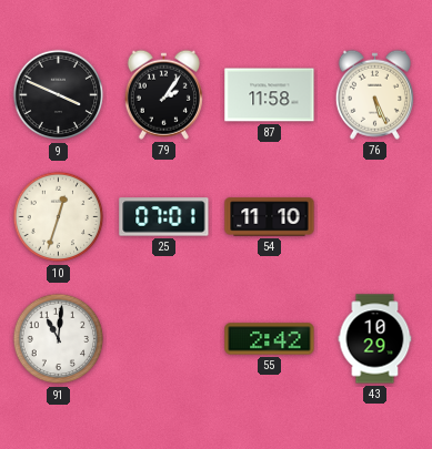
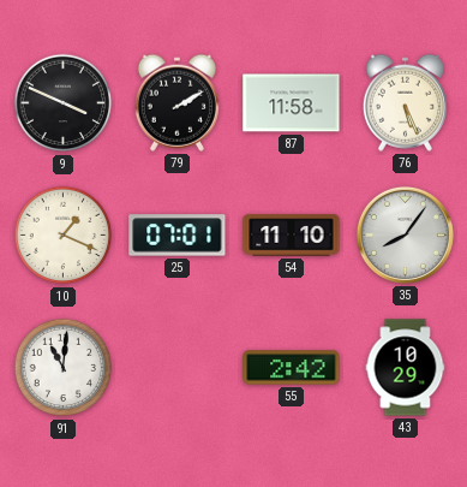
79: 2:06 -> 2:10
10: 12:33 -> 1:19
35: none -> 8:06
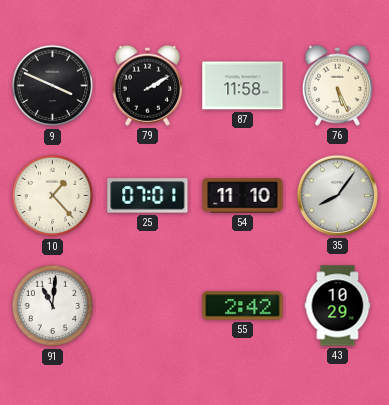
10: 1:19 -> 1:23
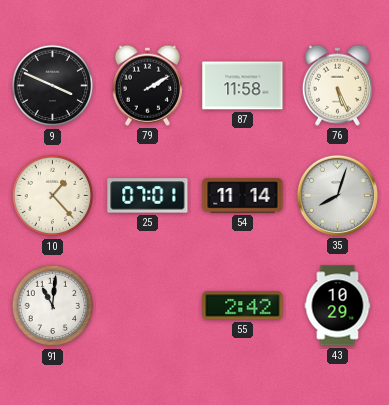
54: 11:10 -> 11:14
35: 8:06 -> 8:03
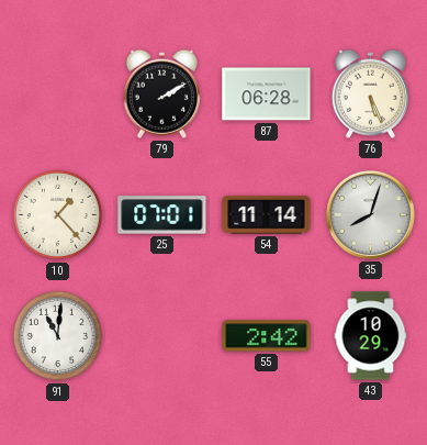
9: 3:49 -> none
87: 11:58 -> 06:28
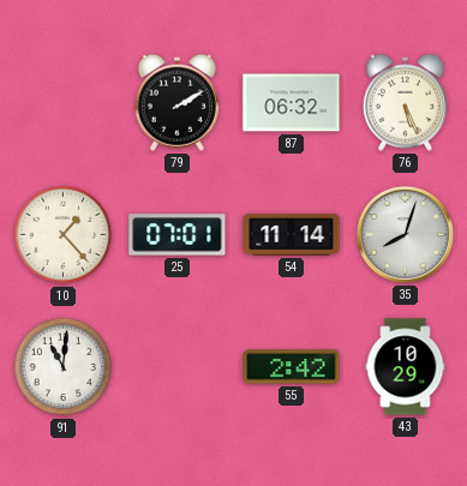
87: 06:28 -> 06:32
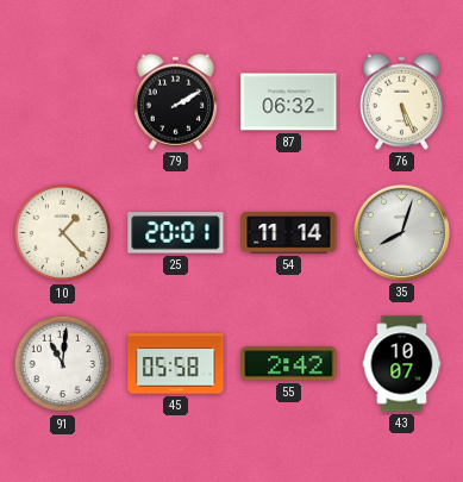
25: 07:01 -> 20:01
45: none -> 05:58
43: 10:29 -> 10:07
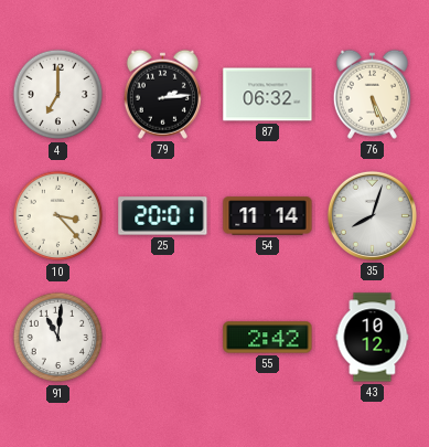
4: none -> 7:00
79: 2:10 -> 2:14
10: 1:23 -> 3:23
45: 05:58 -> none
43: 10:07 -> 10:12
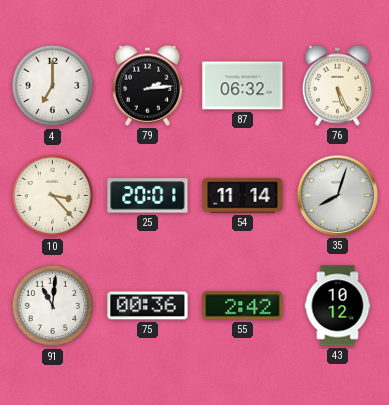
75: none -> 00:36
